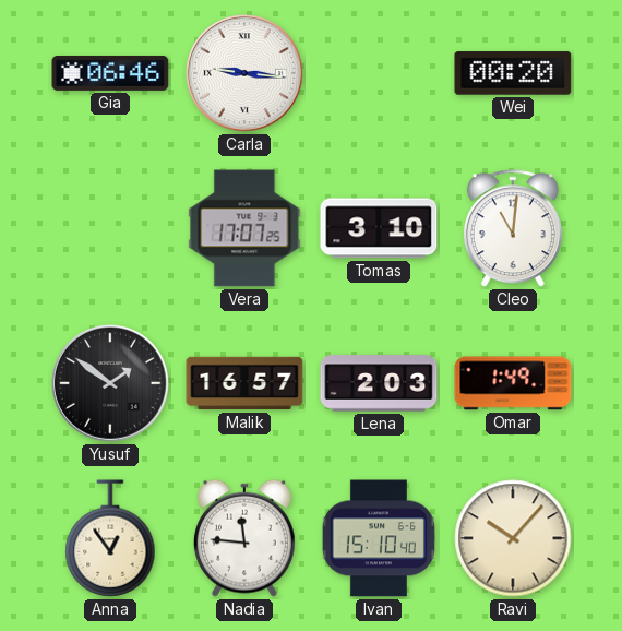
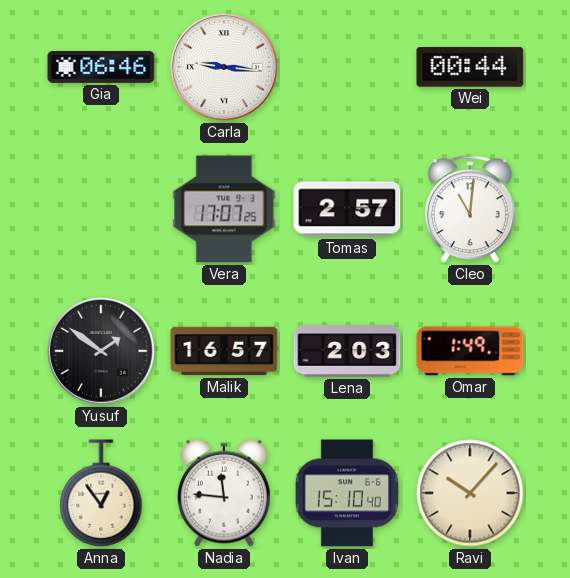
Wei: 00:20 -> 00:44
Tomas: 3:10 -> 2:57
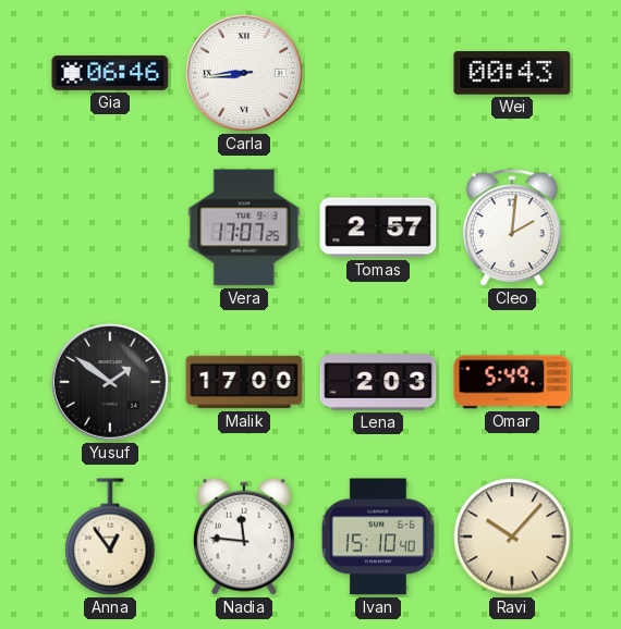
Carla: 9:16 -> 8:44
Wei: 00:44 -> 00:43
Cleo: 11:01 -> 2:01
Malik: 16:57 -> 17:00
Omar: 1:49 -> 5:49
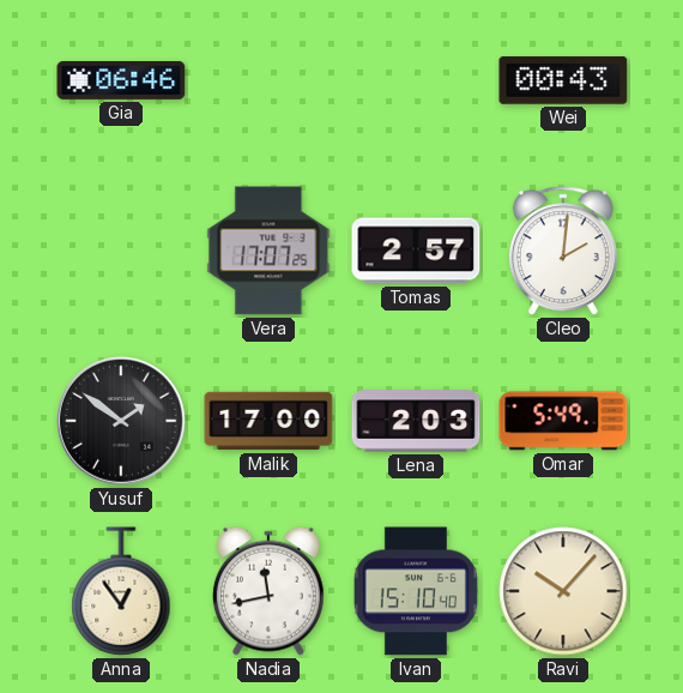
Carla: 8:44 -> none
Nadia: 11:46 -> 11:43
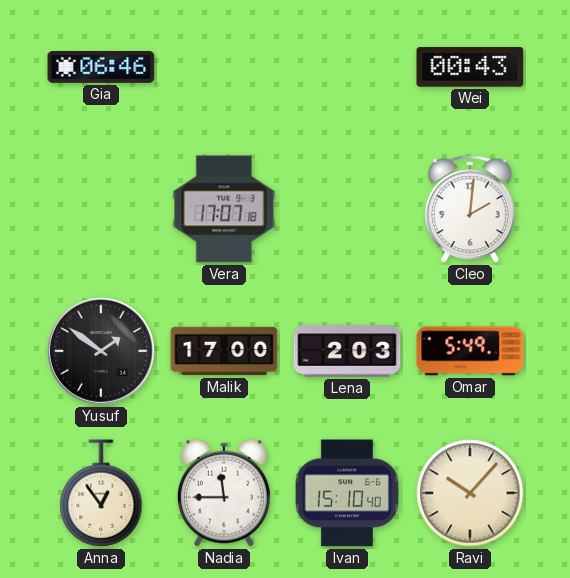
Vera: 17:07:25 -> 17:07:18
Tomas: 2:57 -> none
Nadia: 11:43 -> 11:45
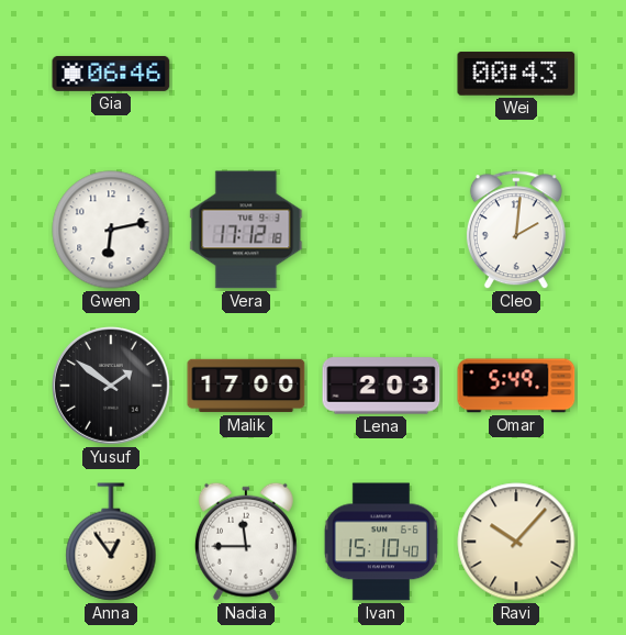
Gwen: none -> 6:13
Vera: 17:07 -> 17:12
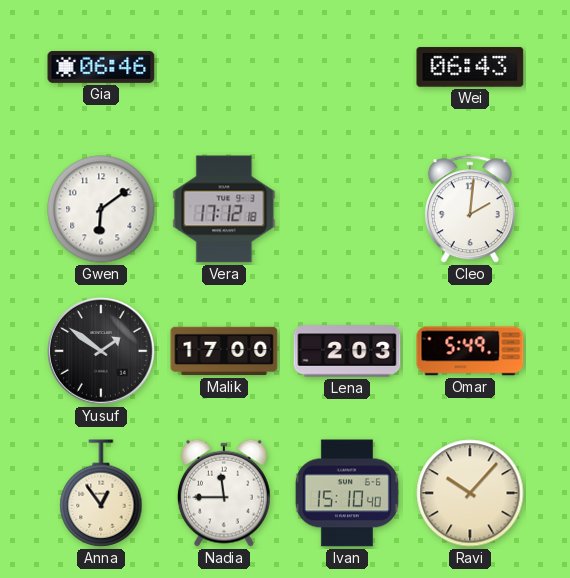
Wei: 00:43 -> 06:43
Gwen: 6:13 -> 6:09
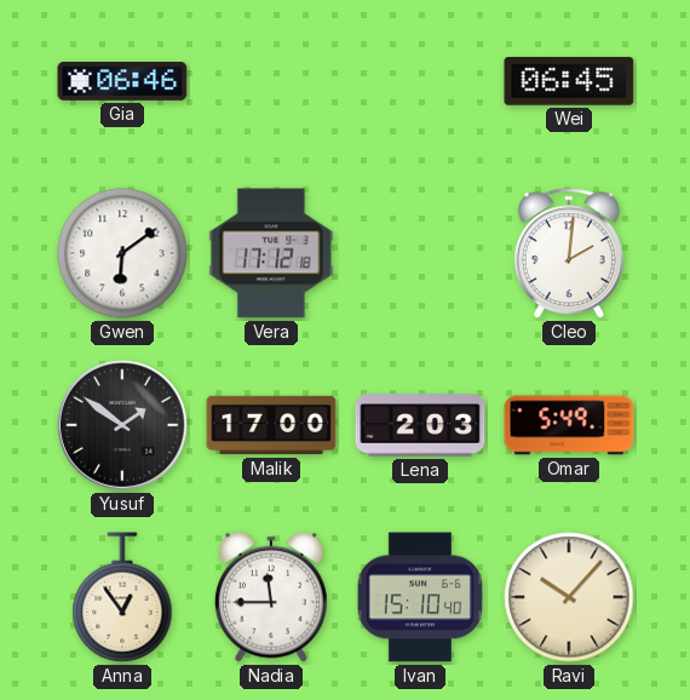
Wei: 06:43 -> 06:45
